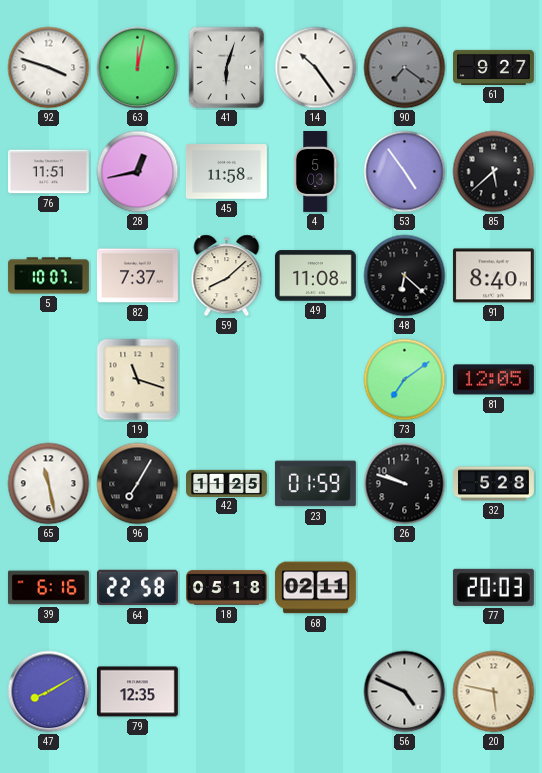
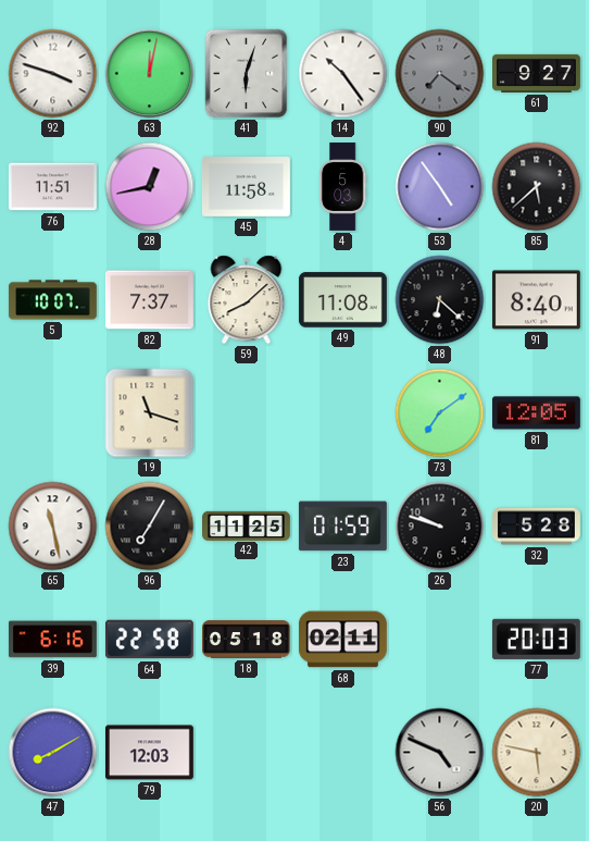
79: 12:35 -> 12:03
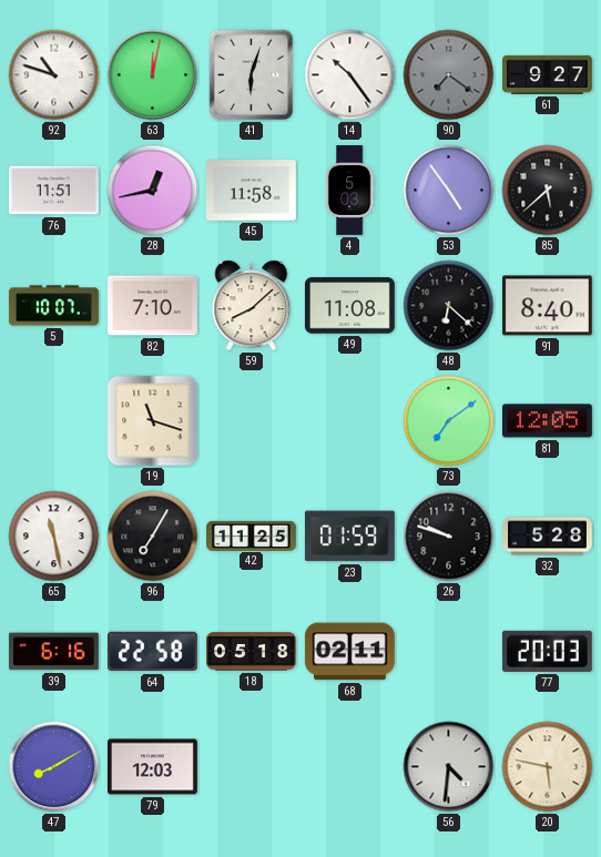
92: 3:48 -> 10:48
82: 7:37 -> 7:10
56: 4:49 -> 4:31
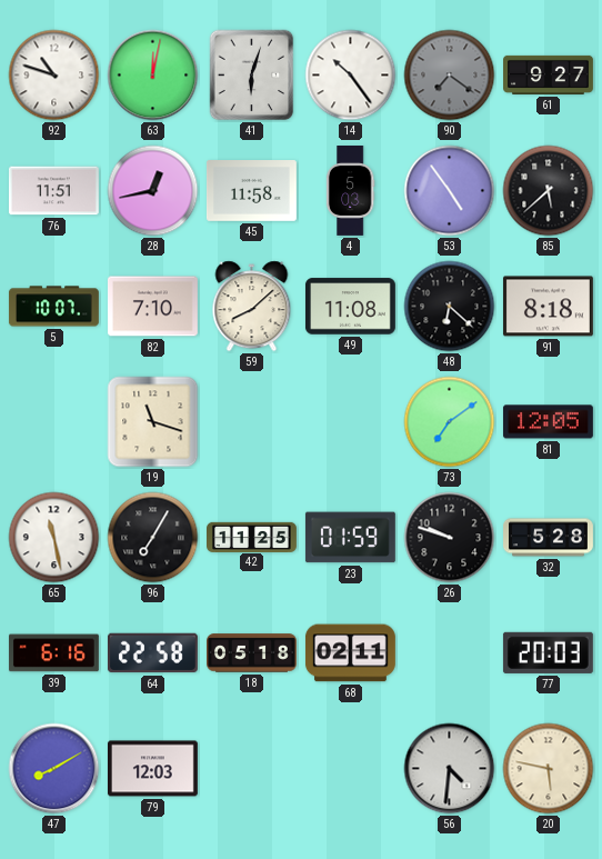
91: 8:40 -> 8:18
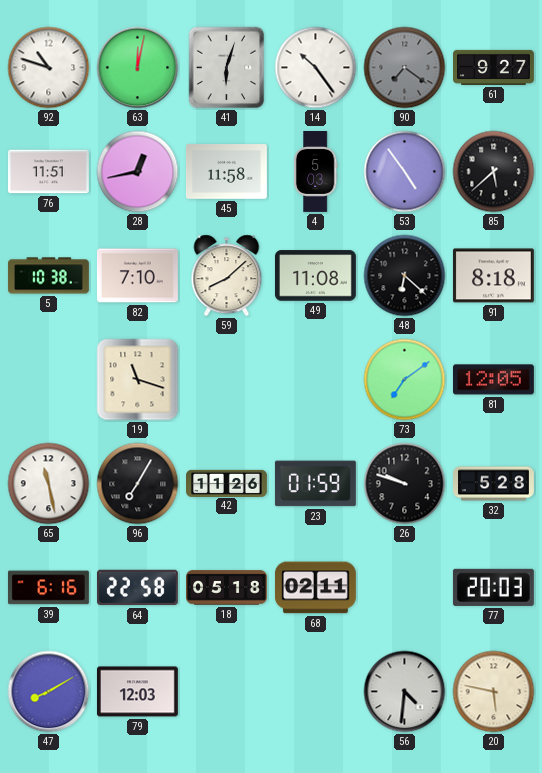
5: 10:07 -> 10:38
42: 11:25 -> 11:26
